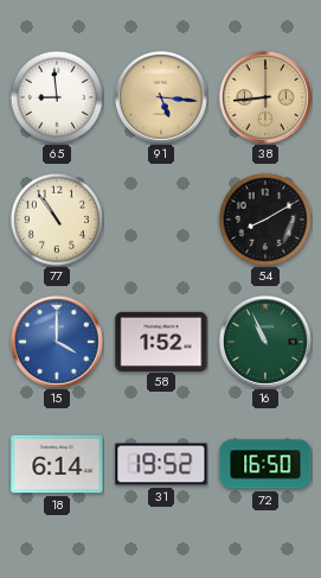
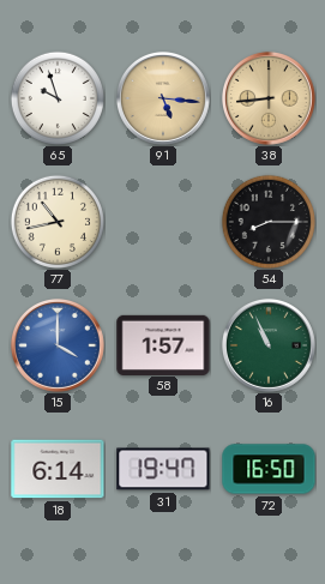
65: 8:59 -> 9:57
77: 10:54 -> 10:43
54: 8:10 -> 8:15
58: 1:52 -> 1:57
31: 19:52 -> 19:47
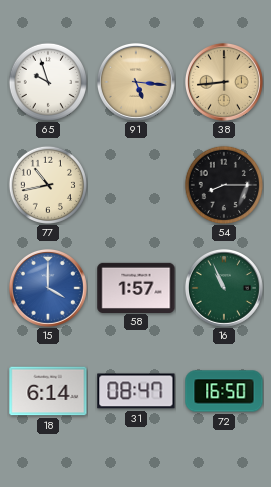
31: 19:47 -> 08:47
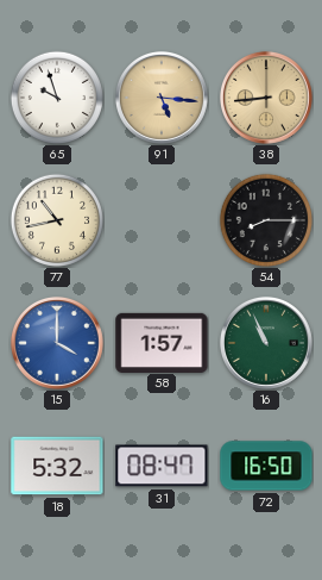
18: 6:14 -> 5:32
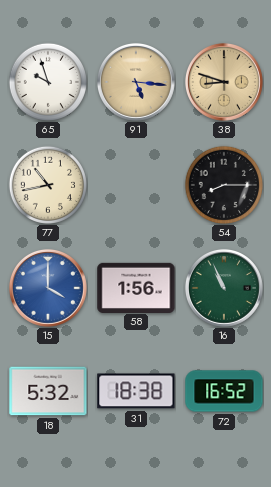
38: 8:44 -> 8:48
58: 1:57 -> 1:56
31: 08:47 -> 18:38
72: 16:50 -> 16:52
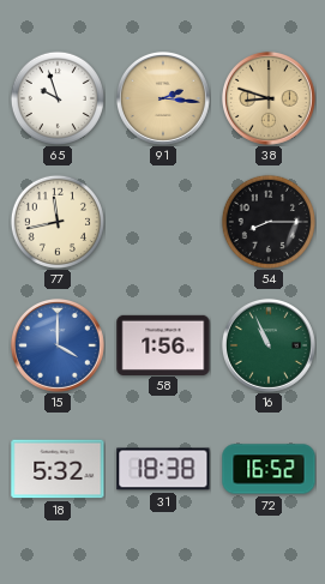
91: 5:16 -> 2:16
77: 10:43 -> 11:43
